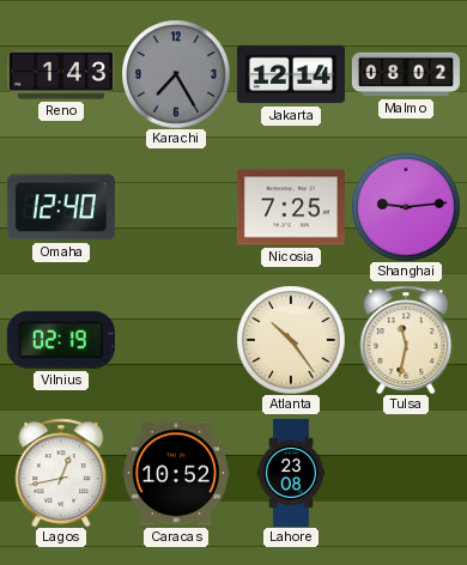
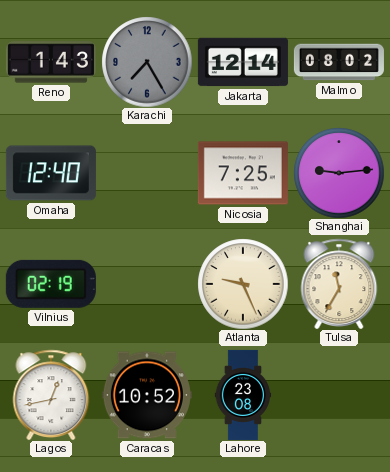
Atlanta: 10:24 -> 9:26
Tulsa: 11:32 -> 11:35
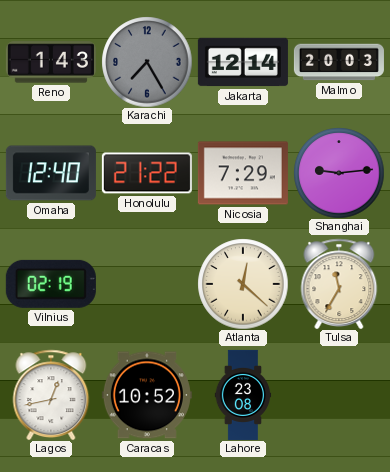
Malmo: 08:02 -> 20:03
Honolulu: none -> 21:22
Nicosia: 7:25 -> 7:29
Atlanta: 9:26 -> 12:22
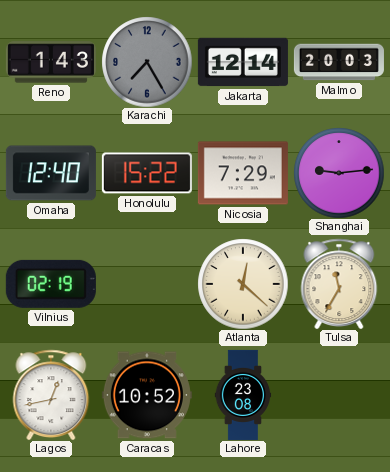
Honolulu: 21:22 -> 15:22
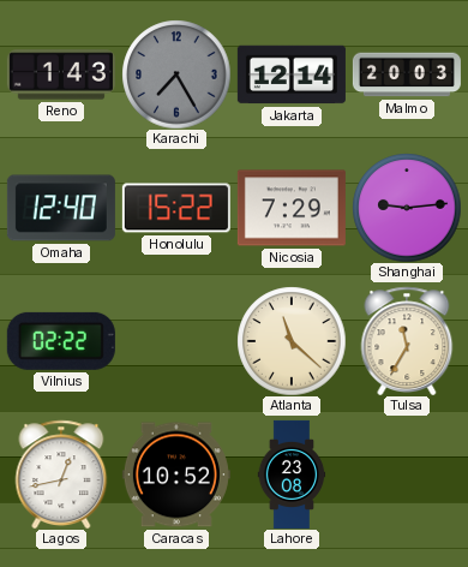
Vilnius: 02:19 -> 02:22
Atlanta: 12:22 -> 11:22
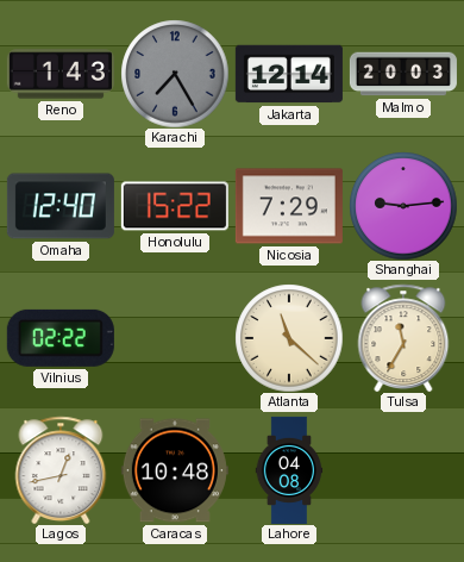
Caracas: 10:52 -> 10:48
Lahore: 23:08 -> 04:08
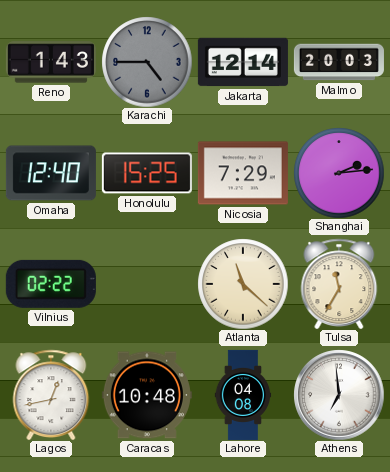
Karachi: 7:25 -> 4:45
Honolulu: 15:22 -> 15:25
Shanghai: 9:14 -> 2:14
Athens: none -> 6:59
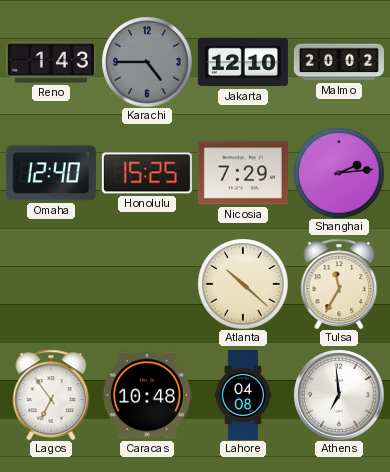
Jakarta: 12:14 -> 12:10
Malmo: 20:03 -> 20:02
Vilnius: 02:22 -> none
Atlanta: 11:22 -> 10:22
Lagos: 12:43 -> 6:54
